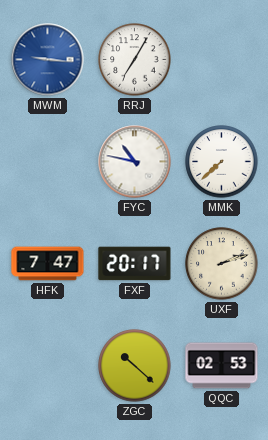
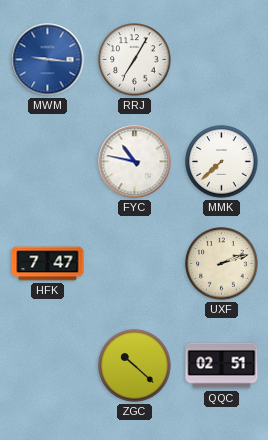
FXF: 20:17 -> none
QQC: 02:53 -> 02:51
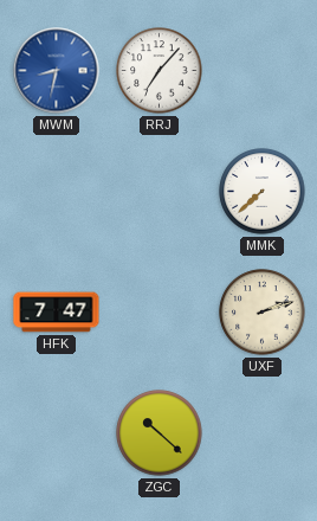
MWM: 9:16 -> 8:32
RRJ: 7:05 -> 7:07
FYC: 10:47 -> none
QQC: 02:51 -> none
